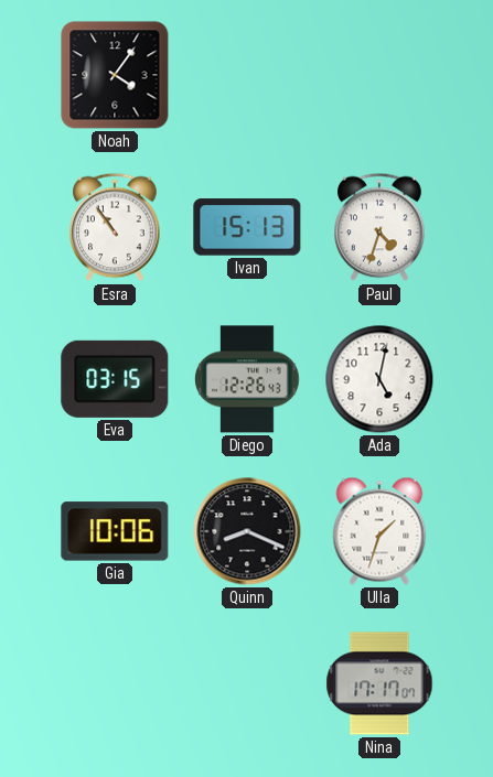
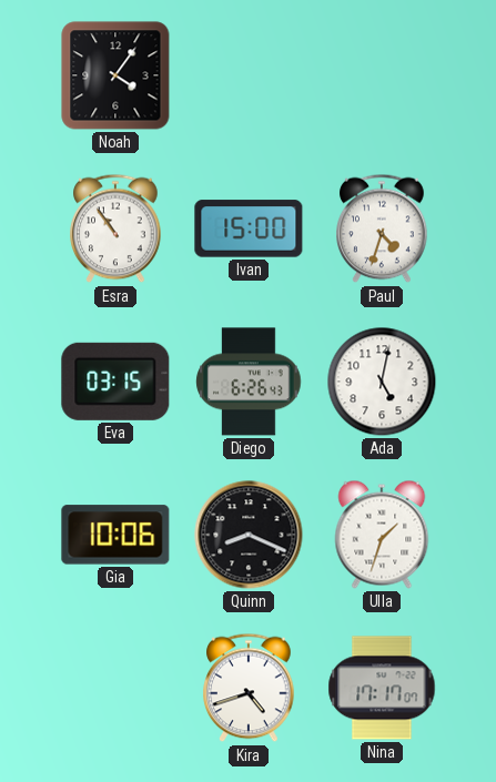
Ivan: 15:13 -> 15:00
Diego: 12:26 -> 6:26
Kira: none -> 4:42
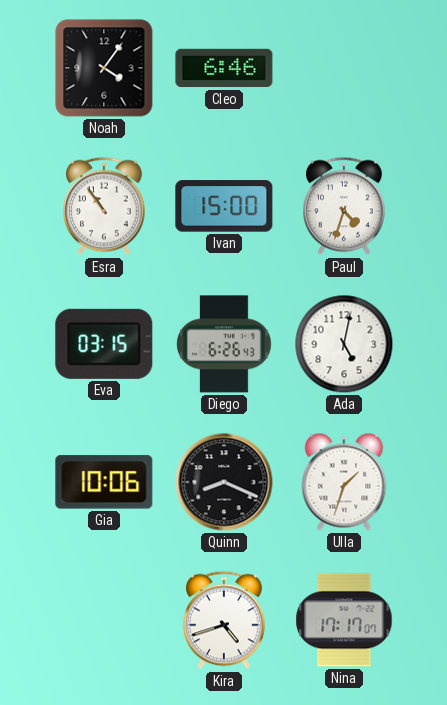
Cleo: none -> 6:46
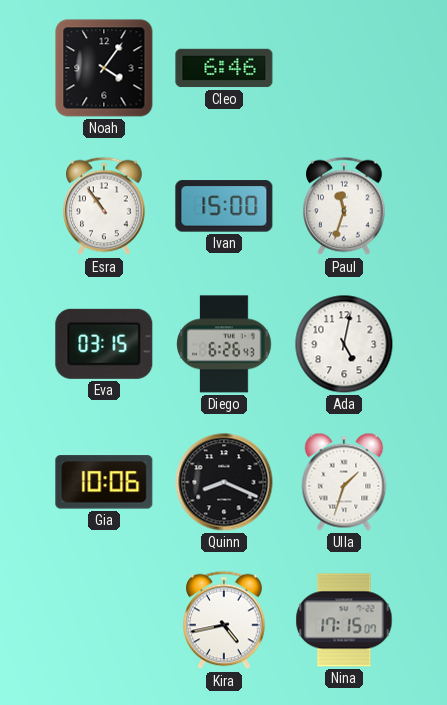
Paul: 4:33 -> 11:33
Kira: 4:42 -> 4:43
Nina: 17:17 -> 17:15
